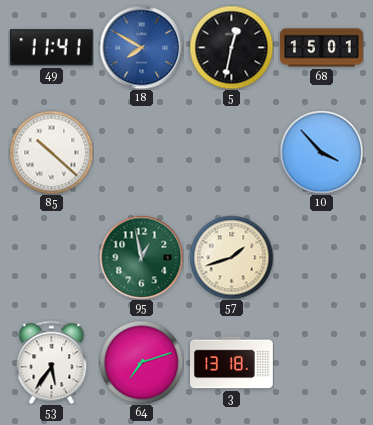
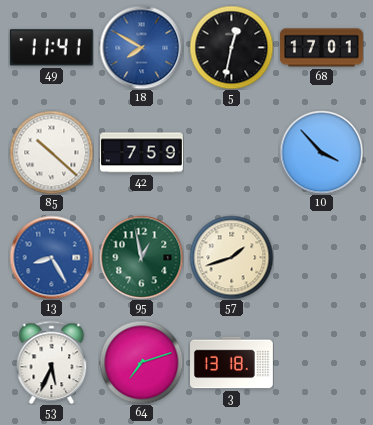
68: 15:01 -> 17:01
42: none -> 7:59
13: none -> 8:25
53: 5:36 -> 5:34
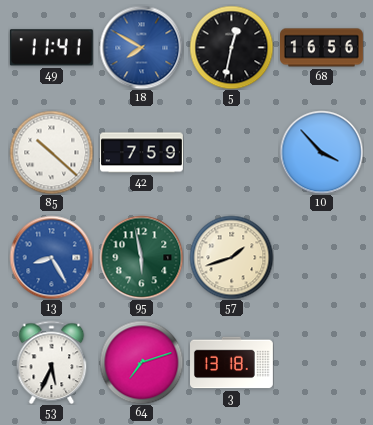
68: 17:01 -> 16:56
95: 12:58 -> 5:58
